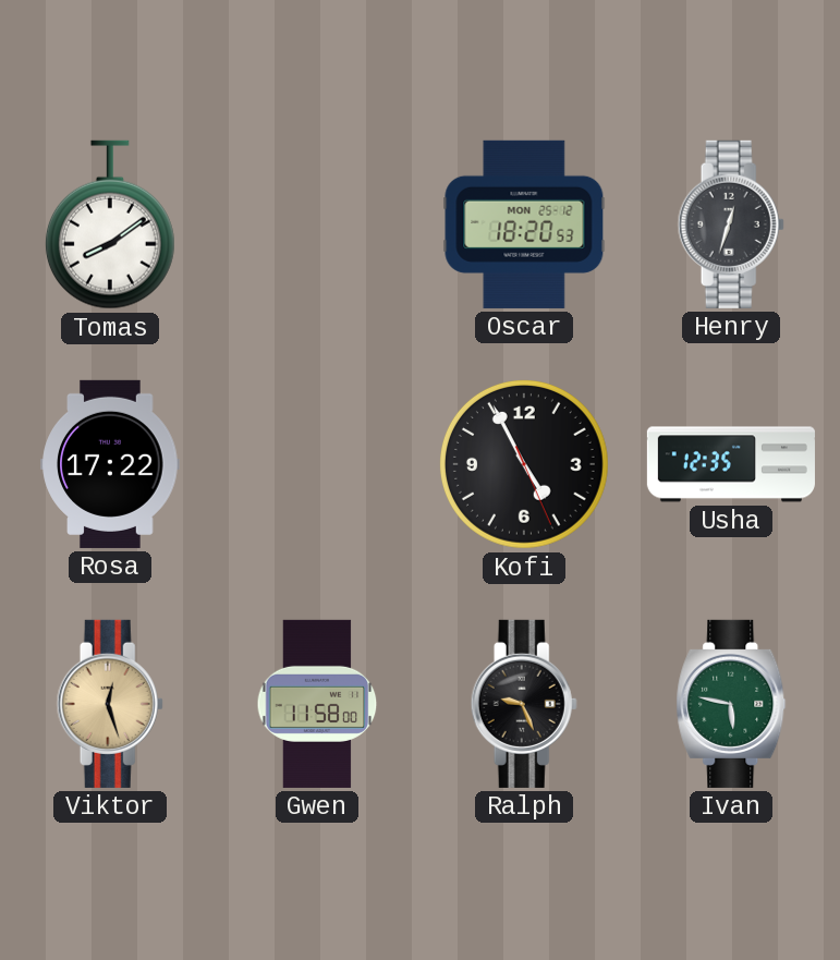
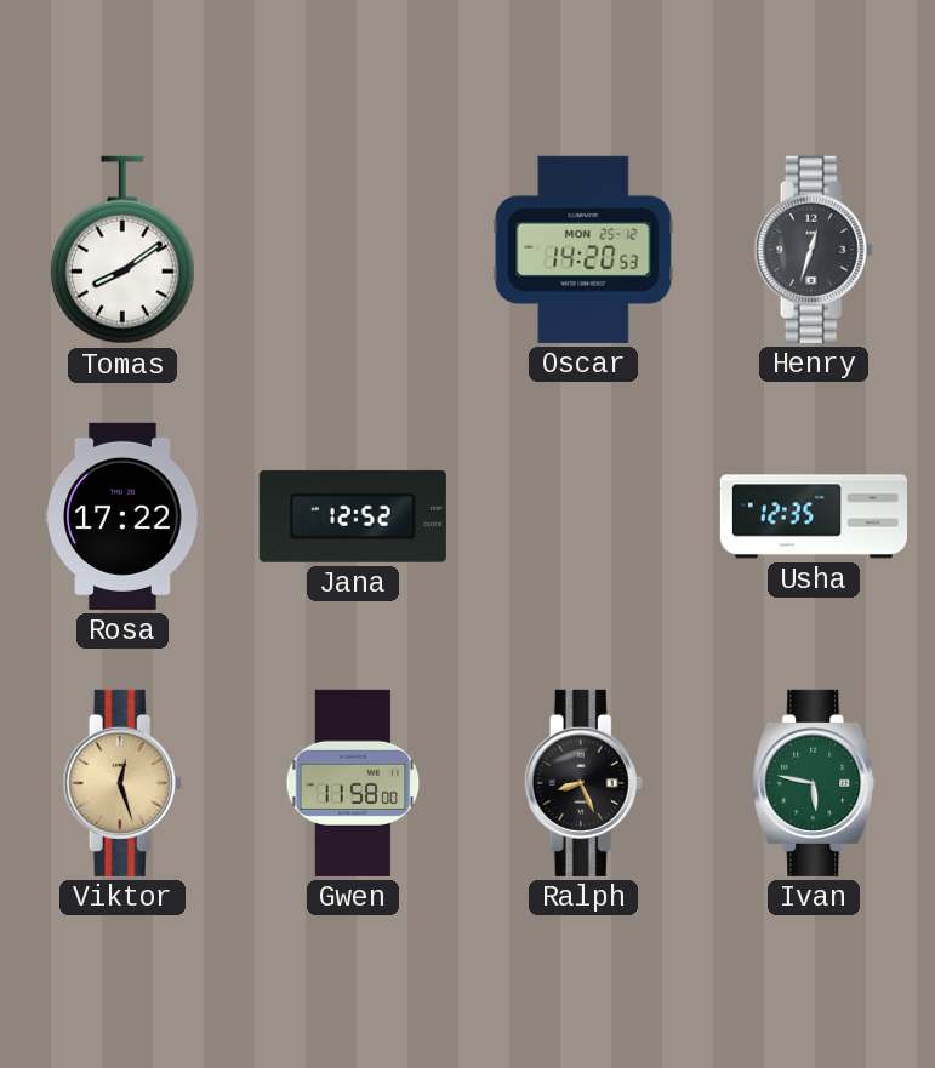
Oscar: 18:20 -> 14:20
Jana: none -> 12:52
Kofi: 4:55 -> none
Ralph: 9:26 -> 8:26
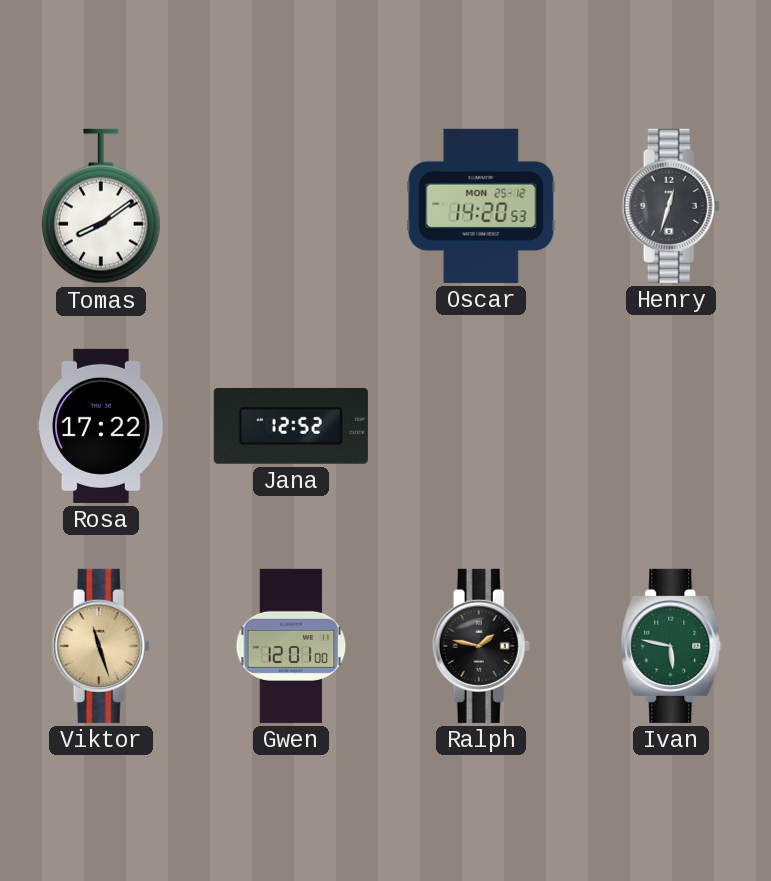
Usha: 12:35 -> none
Viktor: 12:27 -> 11:27
Gwen: 11:58 -> 12:01
Ralph: 8:26 -> 1:47
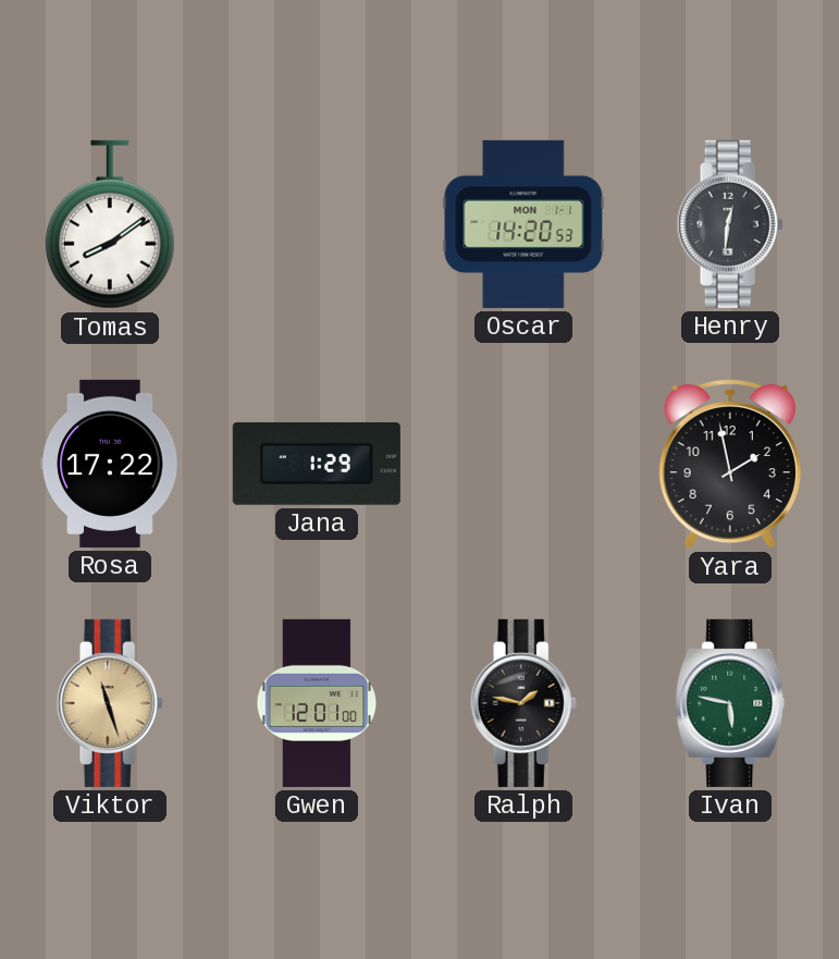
Oscar date: MON 25-12 -> MON 1-1
Henry: 12:33 -> 12:31
Jana: 12:52 -> 1:29
Yara: none -> 1:58
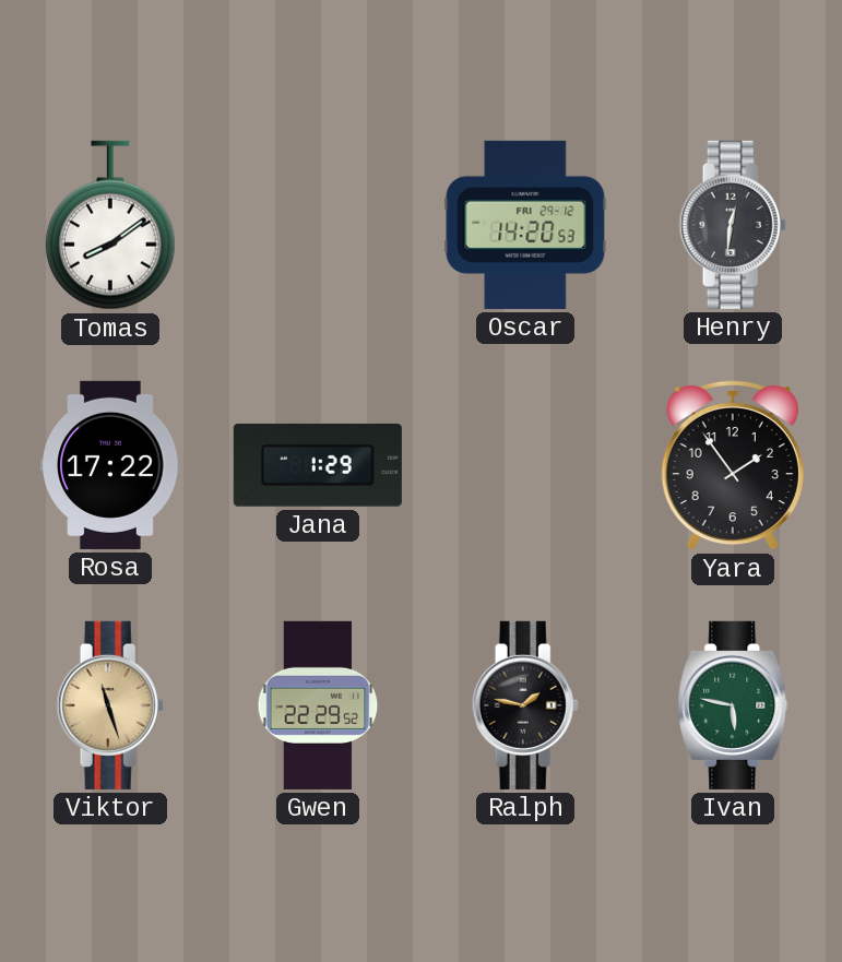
Oscar date: MON 1-1 -> FRI 29-12
Yara: 1:58 -> 1:54
Gwen: 12:01 -> 22:29
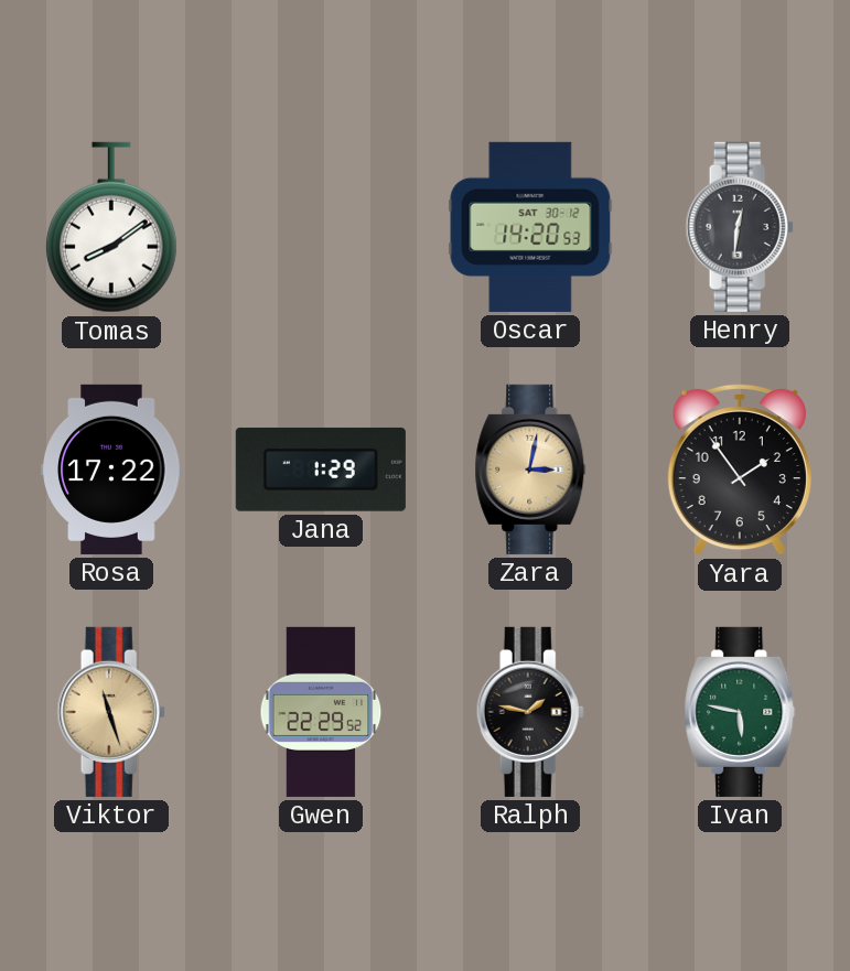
Oscar date: FRI 29-12 -> SAT 30-12
Zara: none -> 3:02
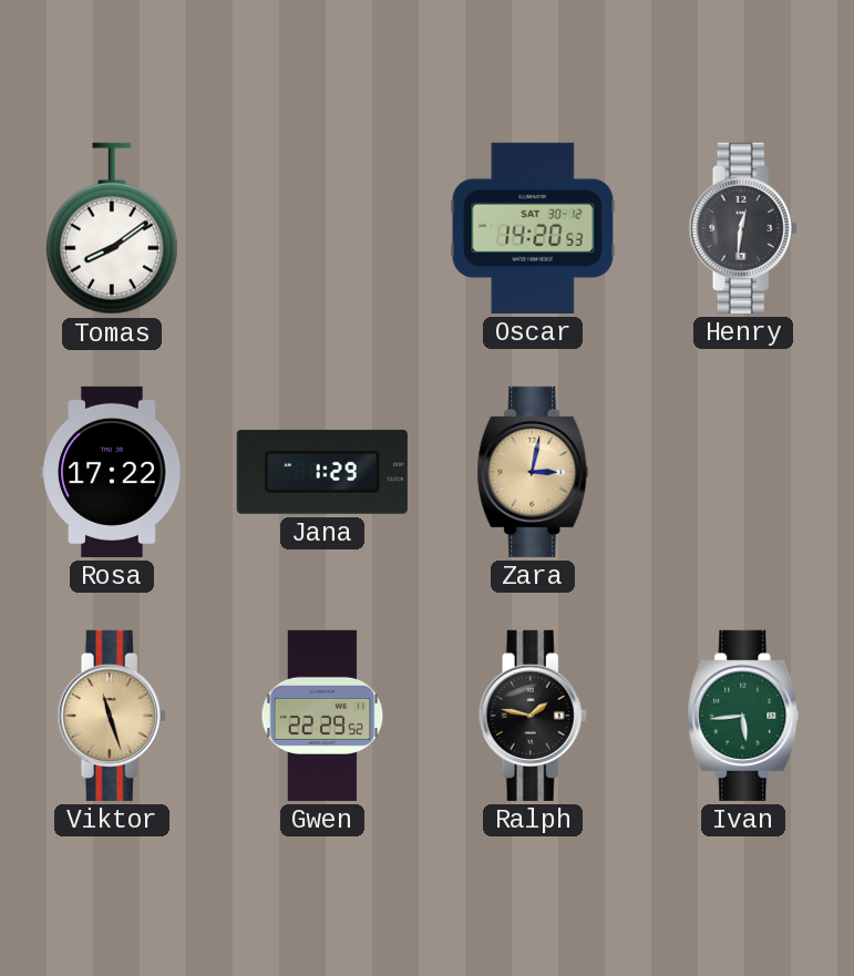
Yara: 1:54 -> none
Ivan: 5:47 -> 5:44
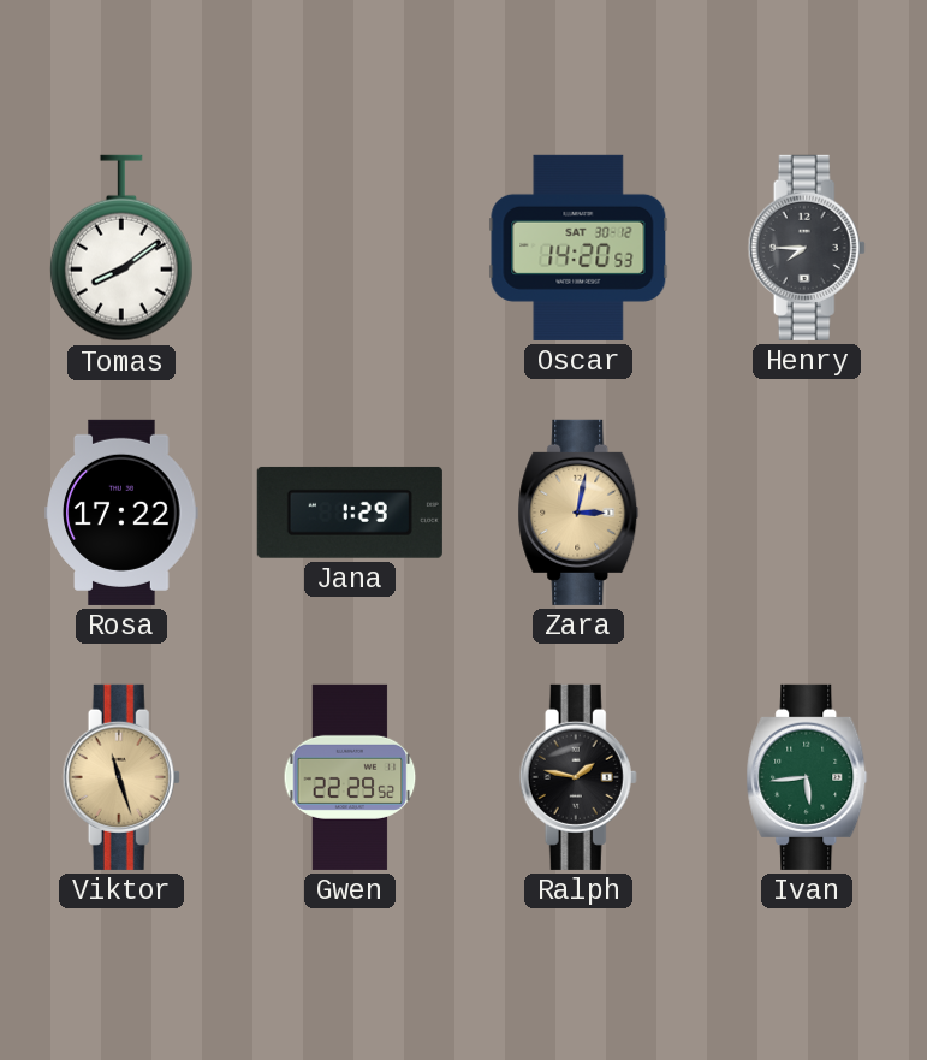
Henry: 12:31 -> 7:45
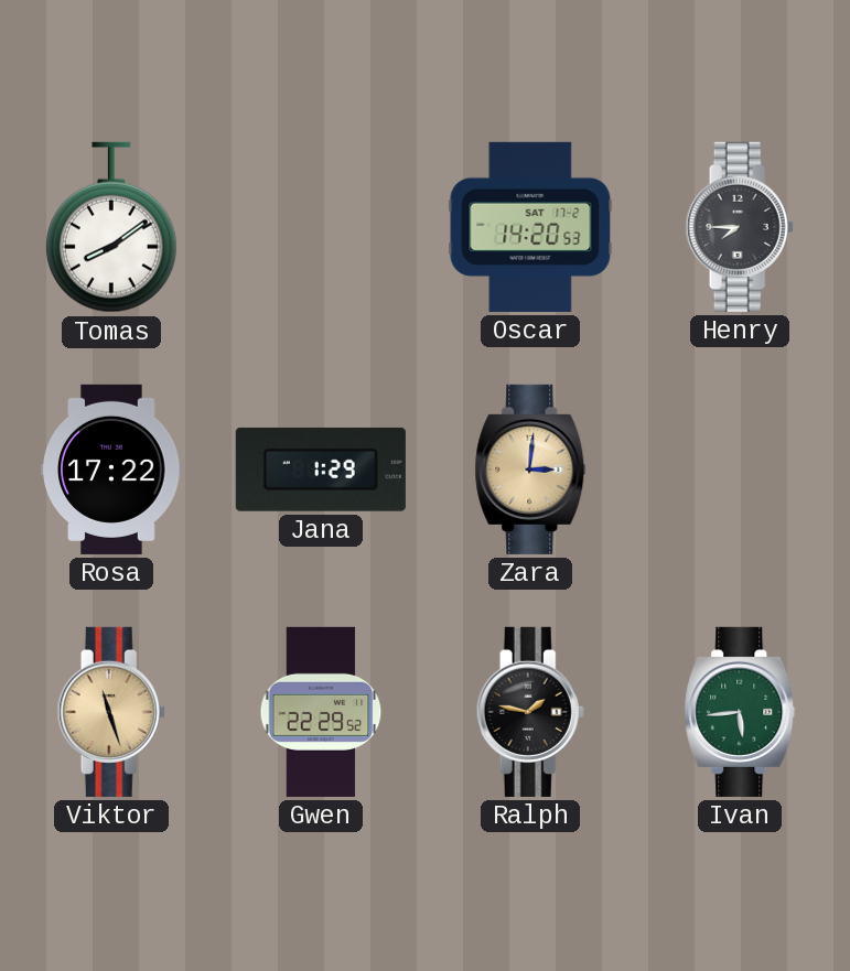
Oscar date: SAT 30-12 -> SAT 17-2
Zara: 3:02 -> 3:01
